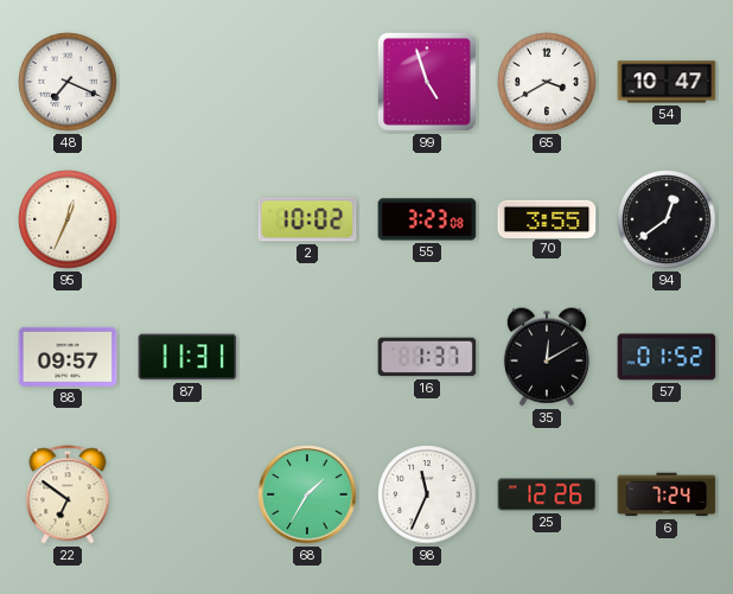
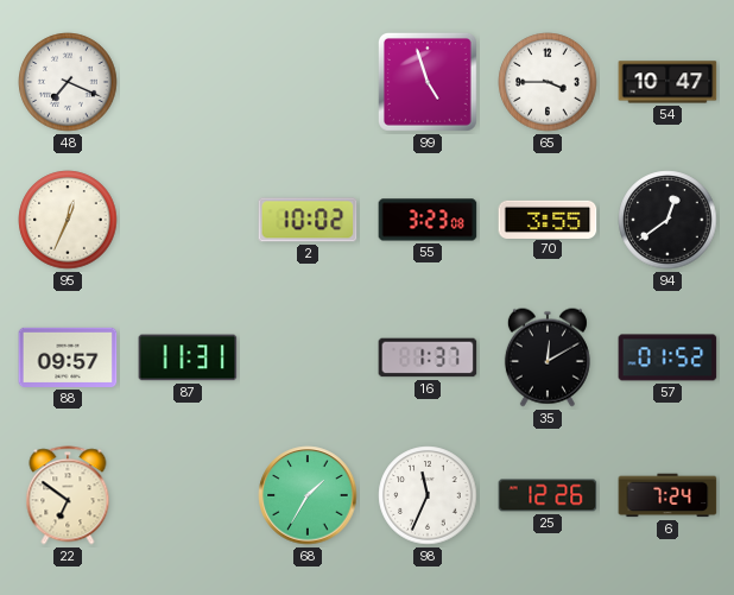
65: 3:40 -> 3:45
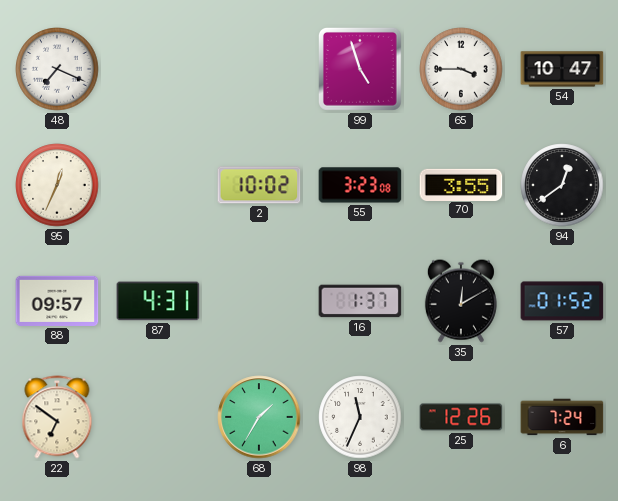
87: 11:31 -> 4:31
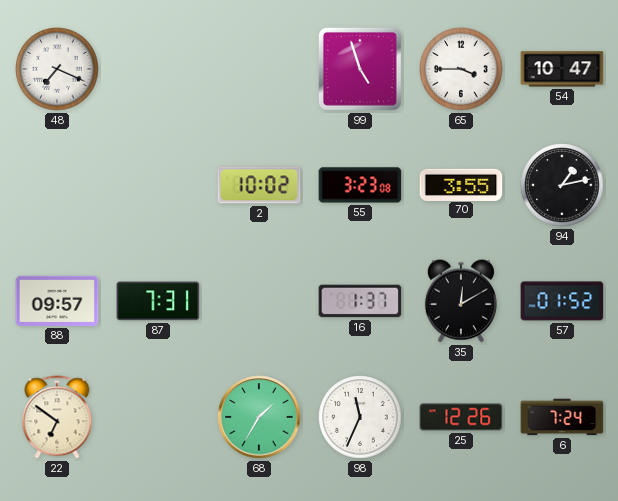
95: 12:34 -> none
94: 12:39 -> 1:13
87: 4:31 -> 7:31
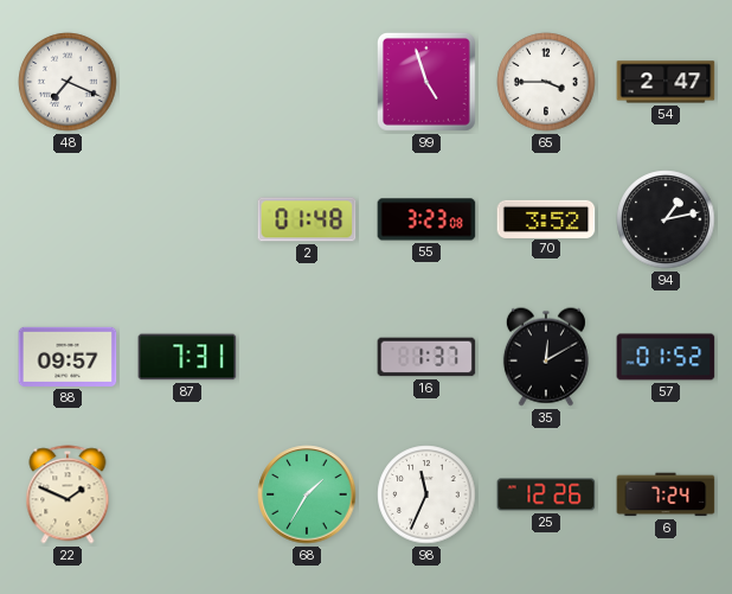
54: 10:47 -> 2:47
2: 10:02 -> 01:48
70: 3:55 -> 3:52
22: 6:51 -> 1:49
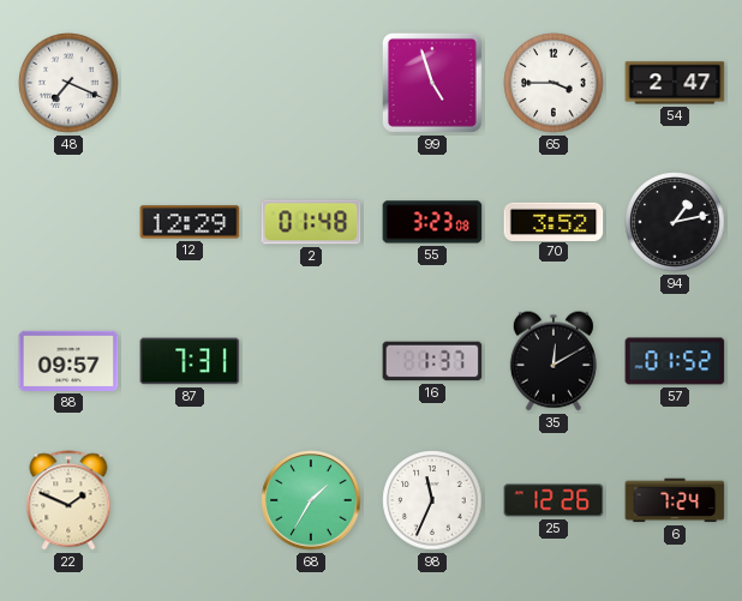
12: none -> 12:29
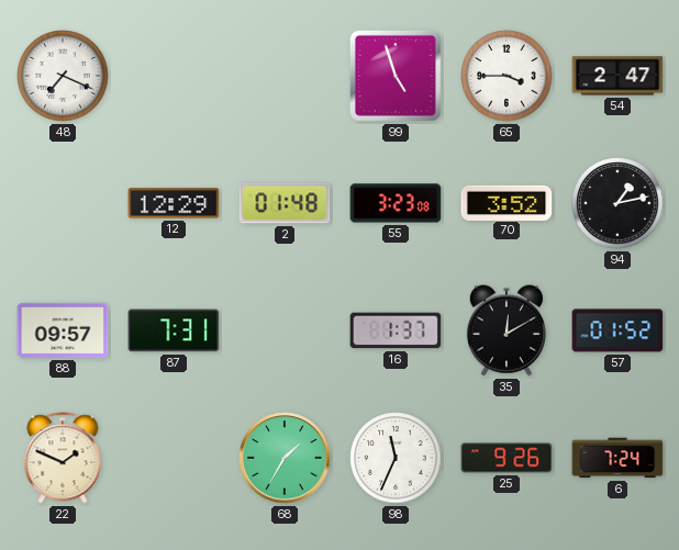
25: 12:26 -> 9:26
